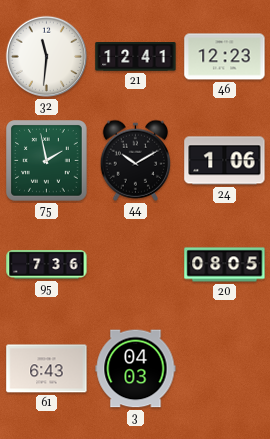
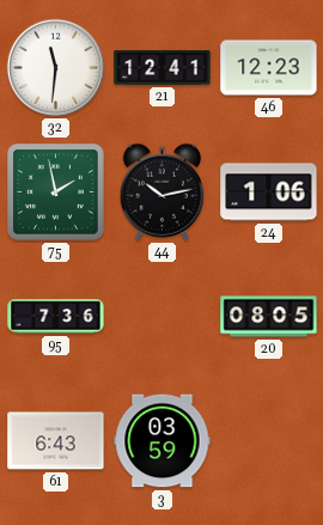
44: 10:10 -> 10:13
3: 04:03 -> 03:59
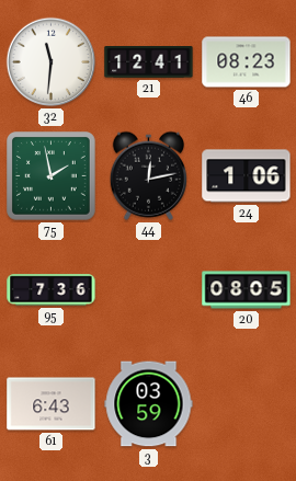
46: 12:23 -> 08:23
44: 10:13 -> 12:13
